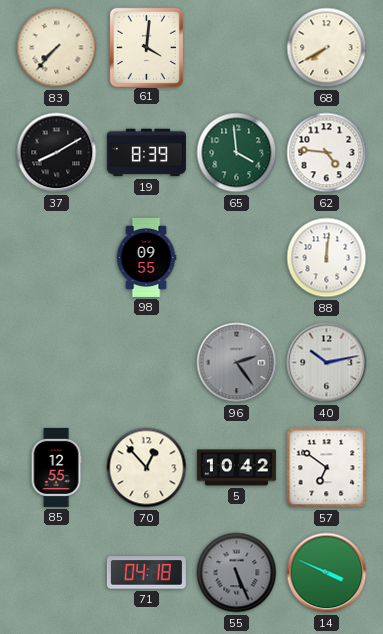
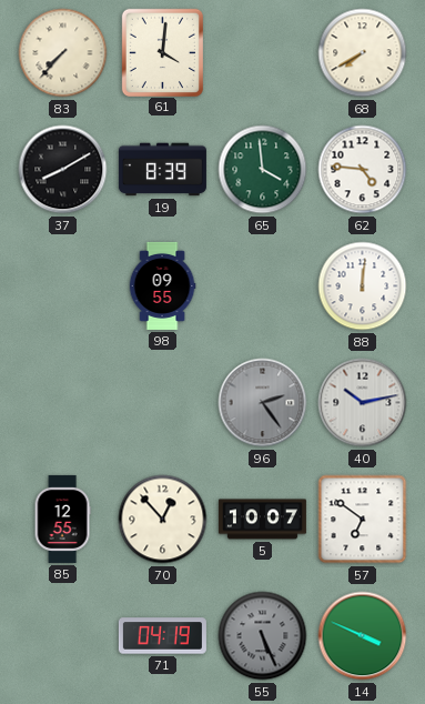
5: 10:42 -> 10:07
71: 04:18 -> 04:19
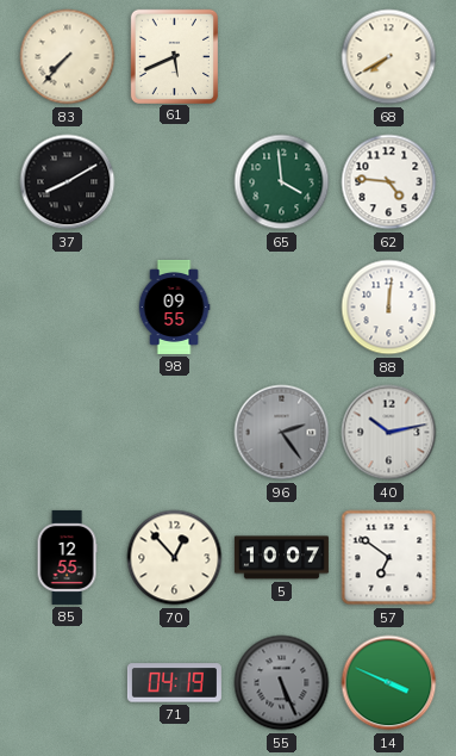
61: 4:01 -> 5:41
19: 8:39 -> none
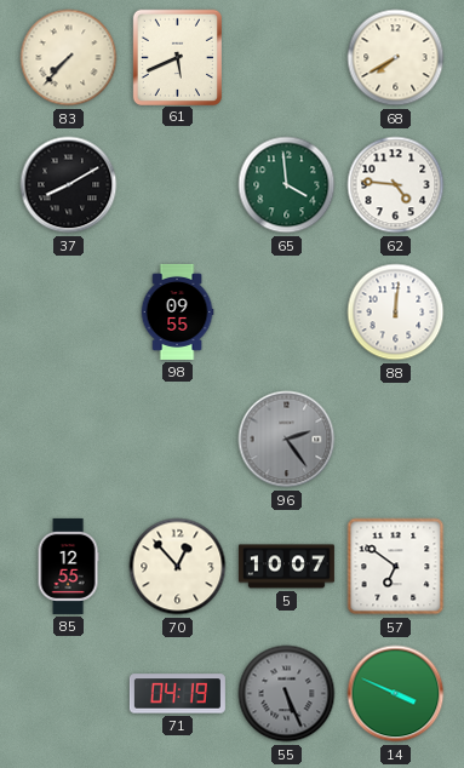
40: 10:13 -> none
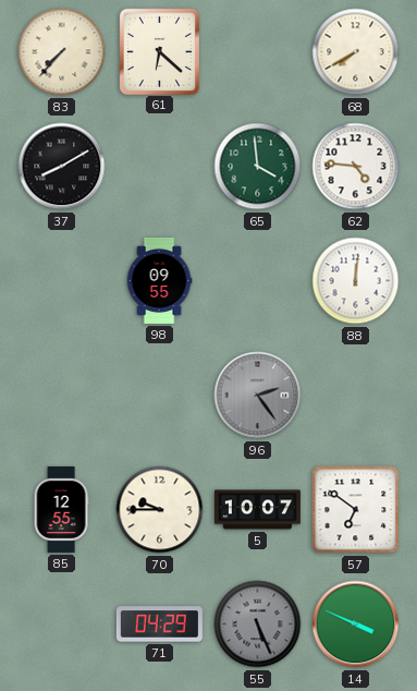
61: 5:41 -> 6:22
70: 12:53 -> 9:45
71: 04:19 -> 04:29
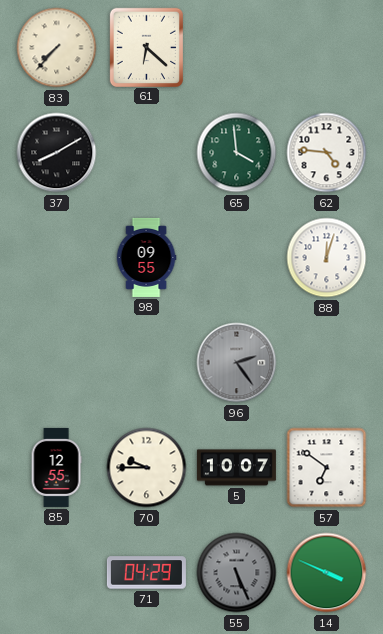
68: 7:40 -> none
88: 12:01 -> 12:03
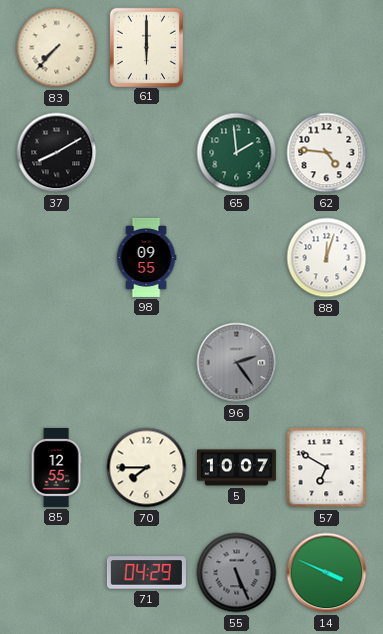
61: 6:22 -> 6:00
65: 3:59 -> 1:59
70: 9:45 -> 7:45
57: 6:51 -> 6:50
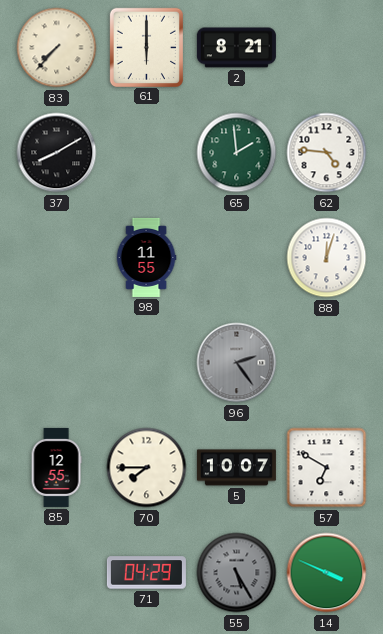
2: none -> 8:21
98: 09:55 -> 11:55
55: 5:26 -> 5:25
